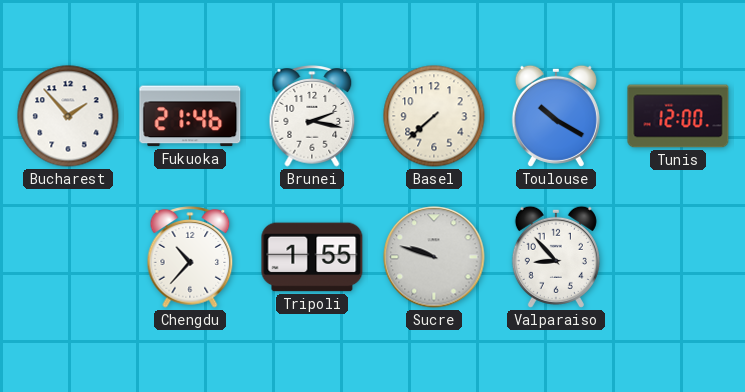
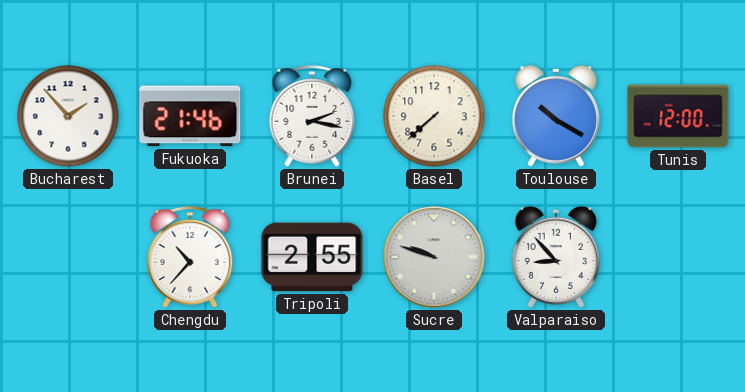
Tripoli: 1:55 -> 2:55
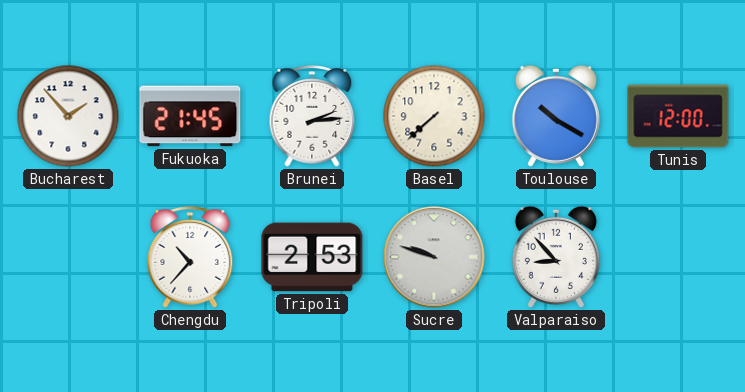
Fukuoka: 21:46 -> 21:45
Brunei: 2:17 -> 2:14
Tripoli: 2:55 -> 2:53
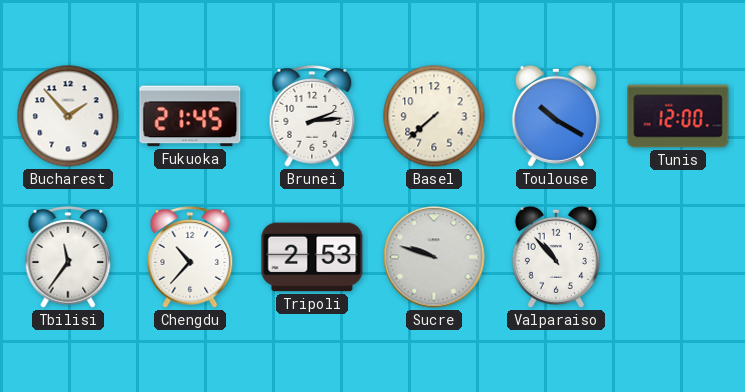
Tbilisi: none -> 11:36
Valparaiso: 8:53 -> 10:53
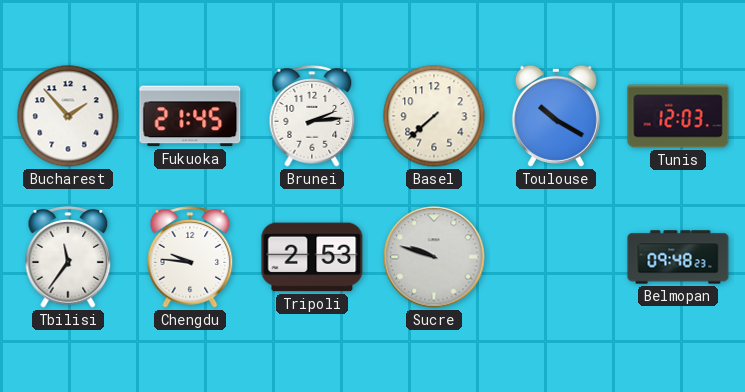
Tunis: 12:00 -> 12:03
Chengdu: 10:37 -> 9:46
Valparaiso: 10:53 -> none
Belmopan: none -> 09:48
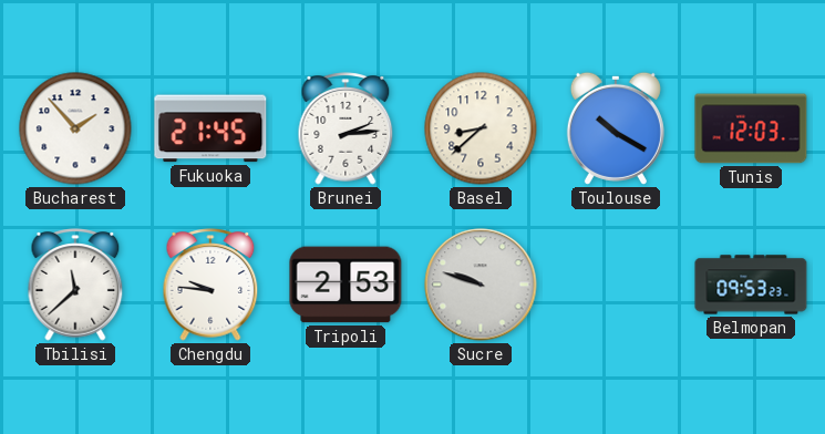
Basel: 7:38 -> 8:38
Tbilisi: 11:36 -> 11:38
Belmopan: 09:48 -> 09:53
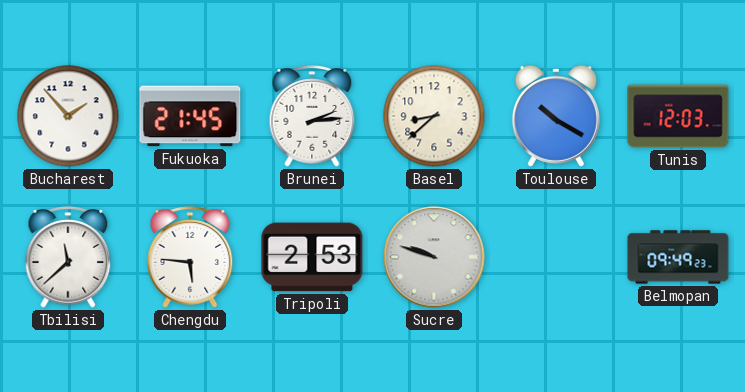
Chengdu: 9:46 -> 5:46
Belmopan: 09:53 -> 09:49
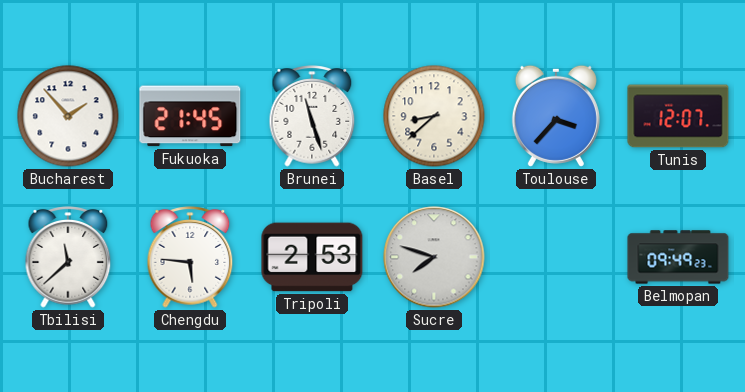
Brunei: 2:14 -> 11:27
Toulouse: 10:20 -> 3:37
Tunis: 12:03 -> 12:07
Sucre: 9:48 -> 7:48
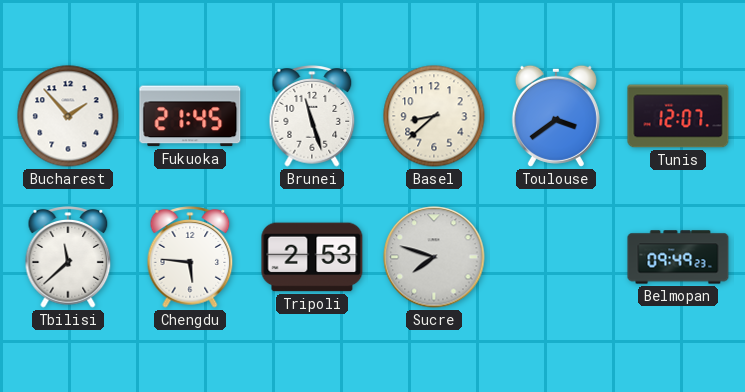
Toulouse: 3:37 -> 3:39
